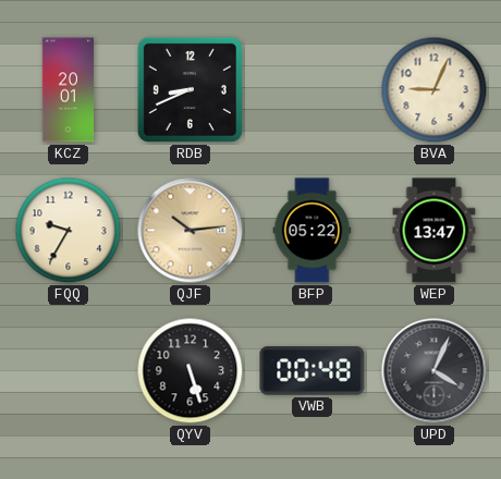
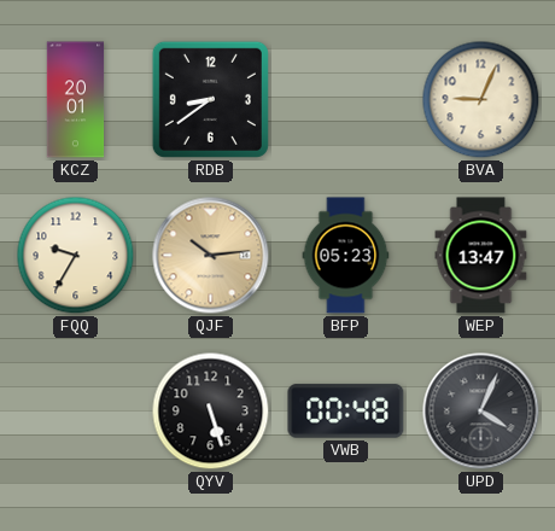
RDB: 8:41 -> 8:39
BFP: 05:22 -> 05:23
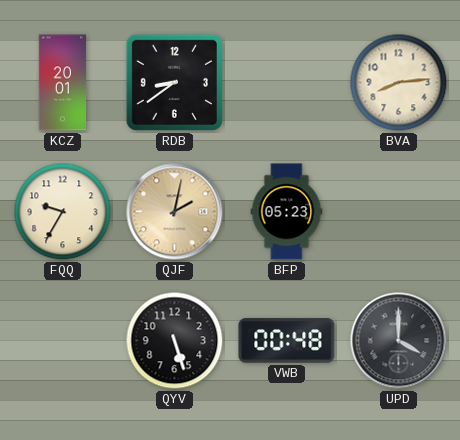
BVA: 9:04 -> 8:14
QJF: 10:14 -> 2:02
WEP: 13:47 -> none
UPD: 4:04 -> 4:00
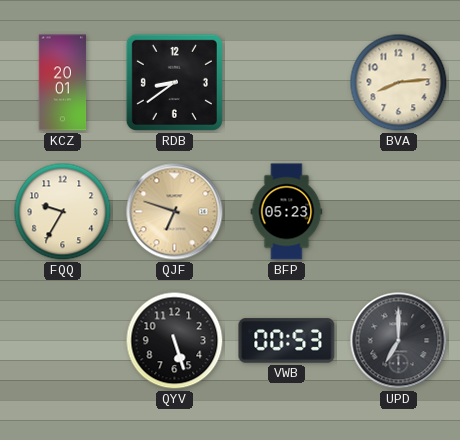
QJF: 2:02 -> 6:48
VWB: 00:48 -> 00:53
UPD: 4:00 -> 7:00
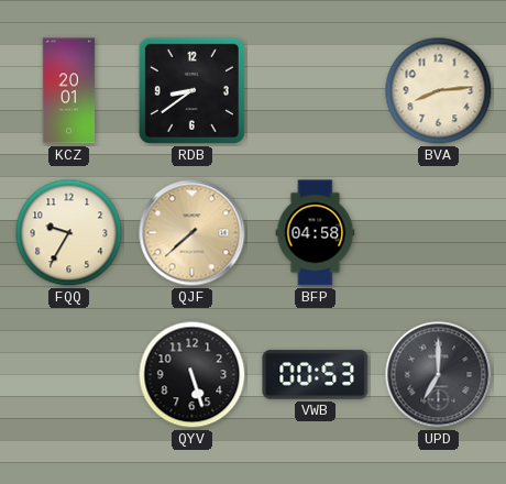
QJF: 6:48 -> 7:38
BFP: 05:23 -> 04:58
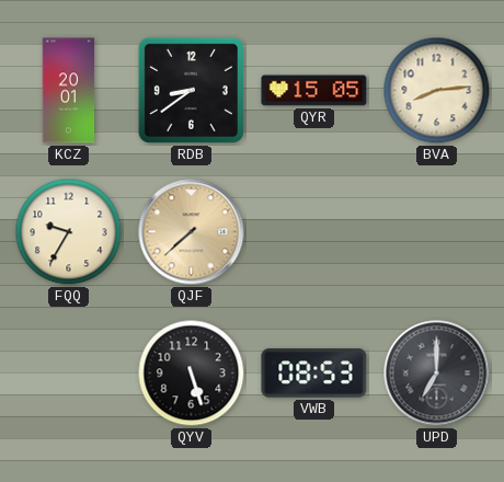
QYR: none -> 15:05
BFP: 04:58 -> none
VWB: 00:53 -> 08:53
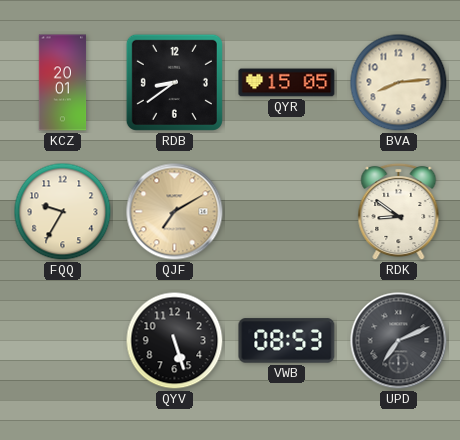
QJF: 7:38 -> 7:10
RDK: none -> 8:51
UPD: 7:00 -> 7:11
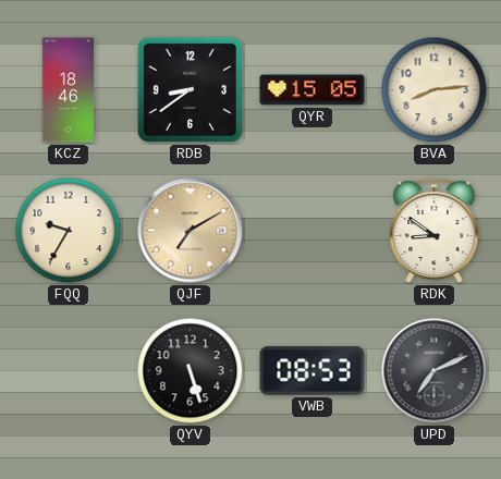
KCZ: 20:01 -> 18:46
